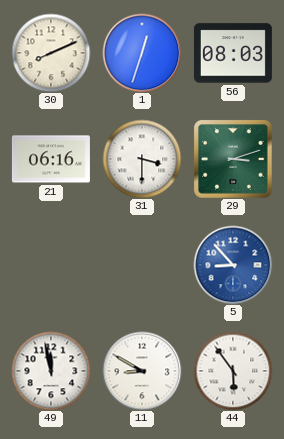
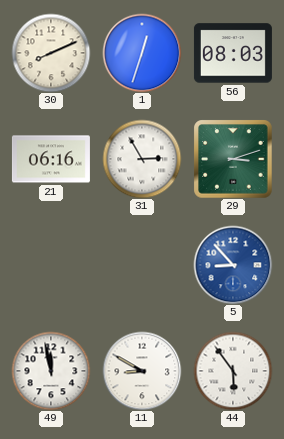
31: 3:30 -> 2:55
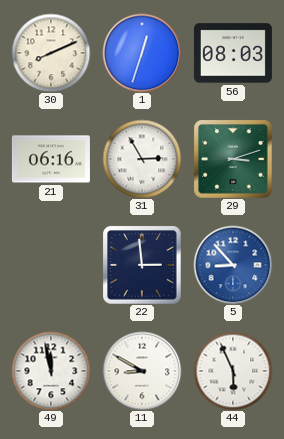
22: none -> 2:59
44: 5:54 -> 5:56
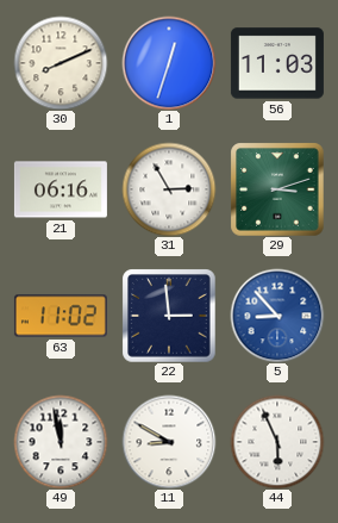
56: 08:03 -> 11:03
63: none -> 11:02
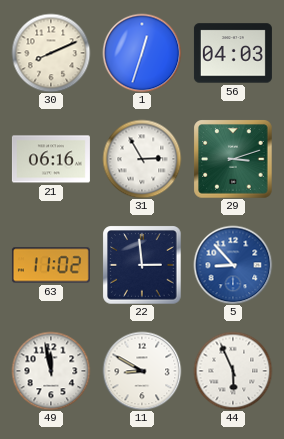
56: 11:03 -> 04:03
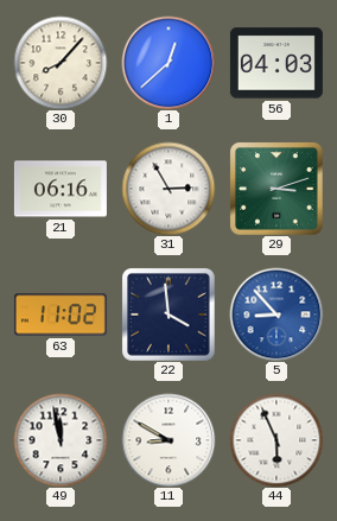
30: 8:11 -> 8:07
1: 12:33 -> 12:38
22: 2:59 -> 3:59
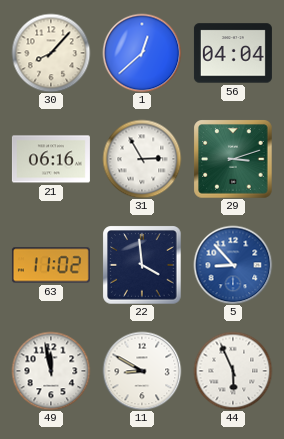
56: 04:03 -> 04:04
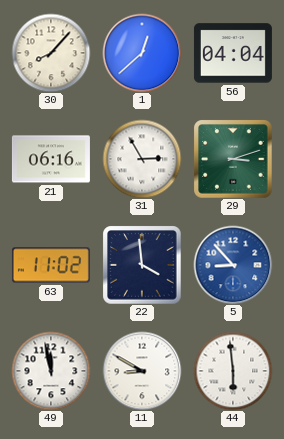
44: 5:56 -> 5:59
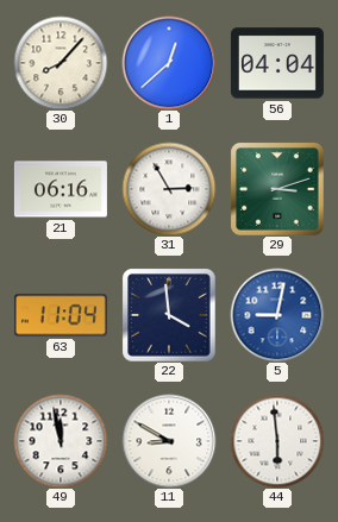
63: 11:02 -> 11:04
5: 8:53 -> 9:02
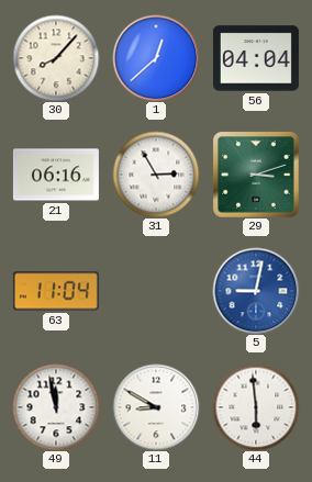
22: 3:59 -> none
